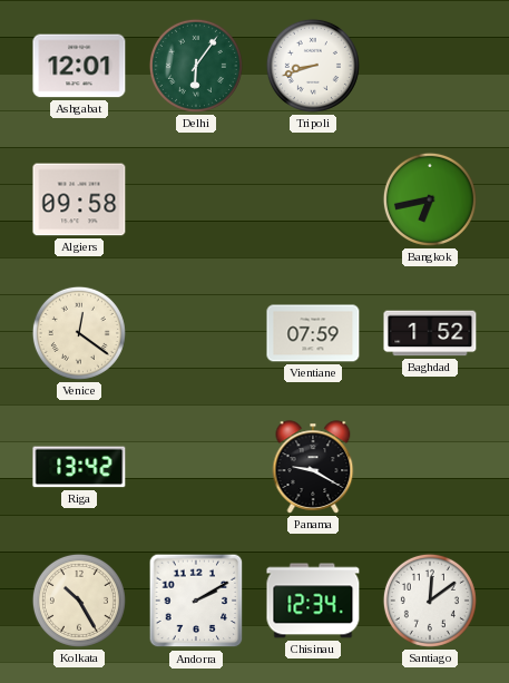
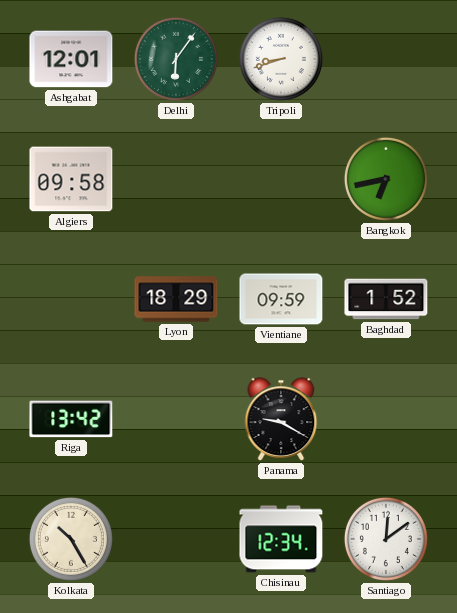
Venice: 12:21 -> none
Lyon: none -> 18:29
Vientiane: 07:59 -> 09:59
Andorra: 2:10 -> none
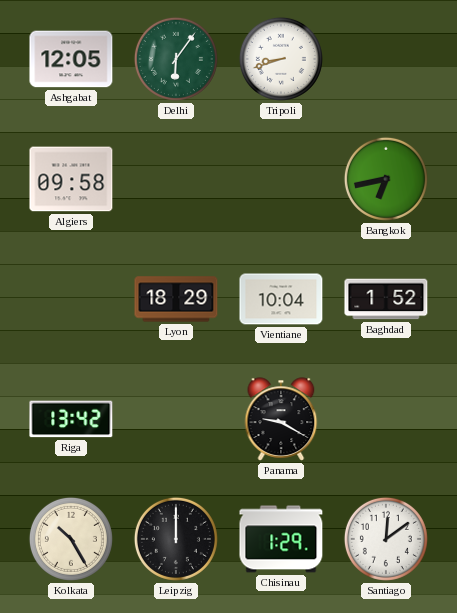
Ashgabat: 12:01 -> 12:05
Vientiane: 09:59 -> 10:04
Leipzig: none -> 12:00
Chisinau: 12:34 -> 1:29
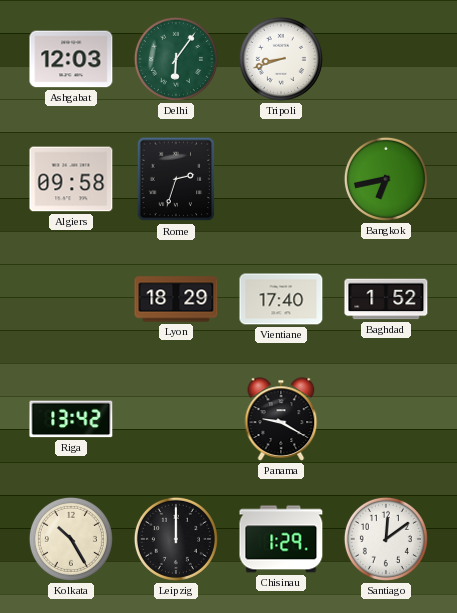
Ashgabat: 12:05 -> 12:03
Rome: none -> 2:33
Vientiane: 10:04 -> 17:40
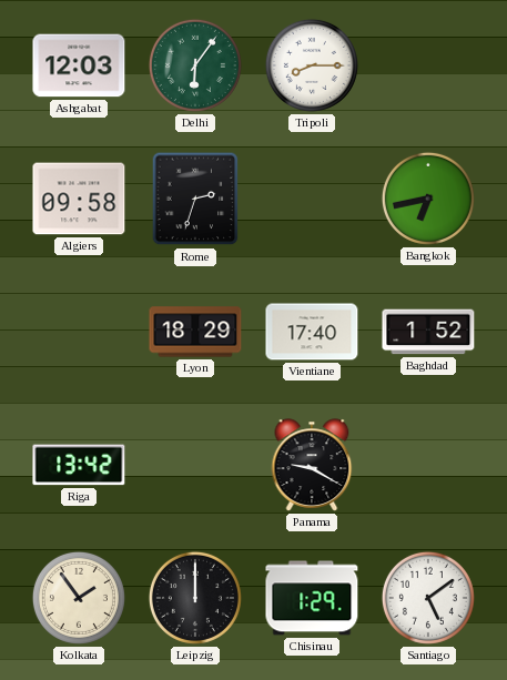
Tripoli: 8:42 -> 8:15
Kolkata: 10:25 -> 1:54
Santiago: 12:09 -> 5:09
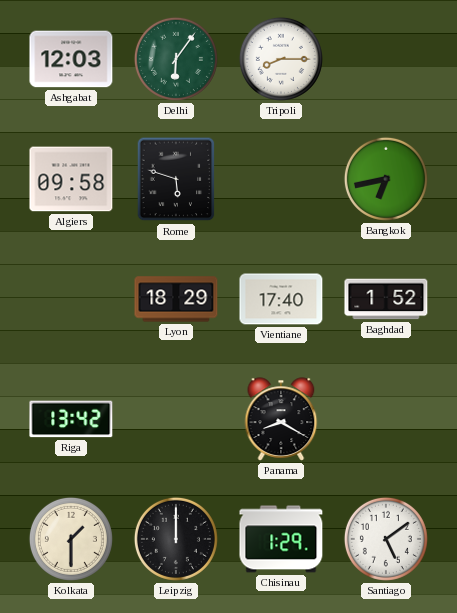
Rome: 2:33 -> 5:48
Panama: 9:20 -> 8:20
Kolkata: 1:54 -> 1:30
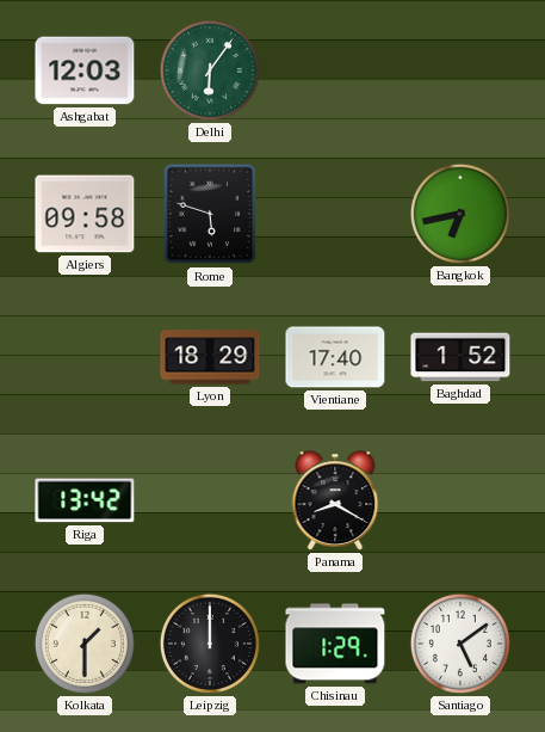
Tripoli: 8:15 -> none
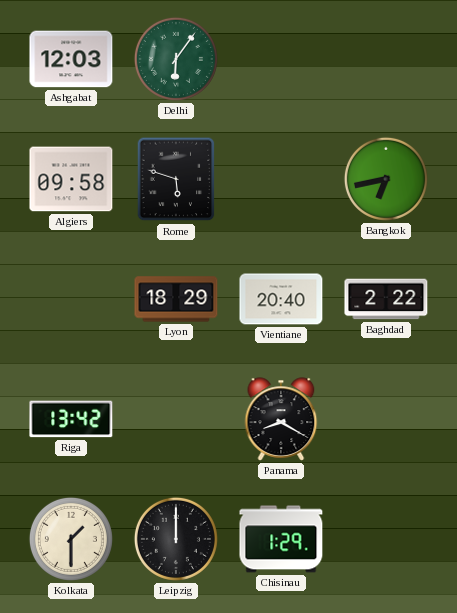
Vientiane: 17:40 -> 20:40
Baghdad: 1:52 -> 2:22
Santiago: 5:09 -> none
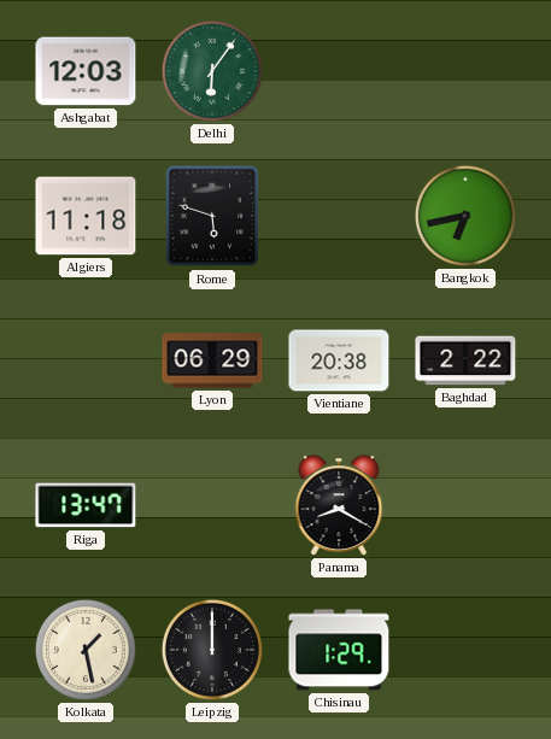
Algiers: 09:58 -> 11:18
Lyon: 18:29 -> 06:29
Vientiane: 20:40 -> 20:38
Riga: 13:42 -> 13:47
Kolkata: 1:30 -> 1:28
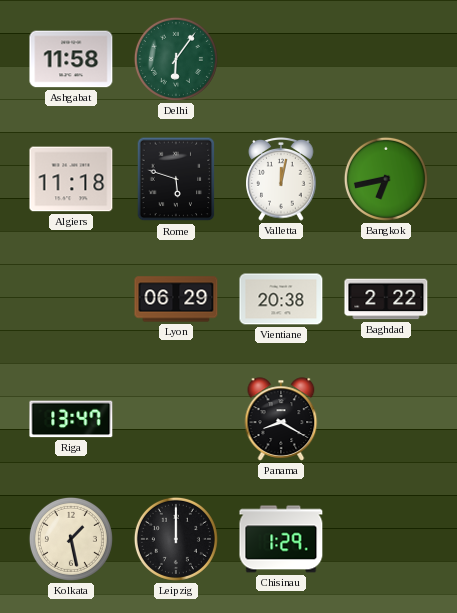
Ashgabat: 12:03 -> 11:58
Valletta: none -> 12:02
